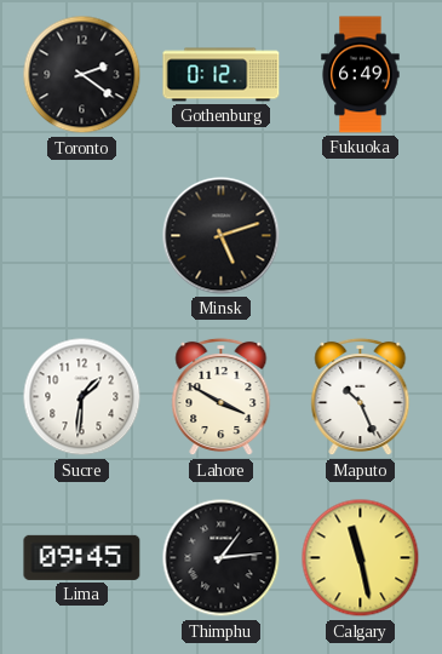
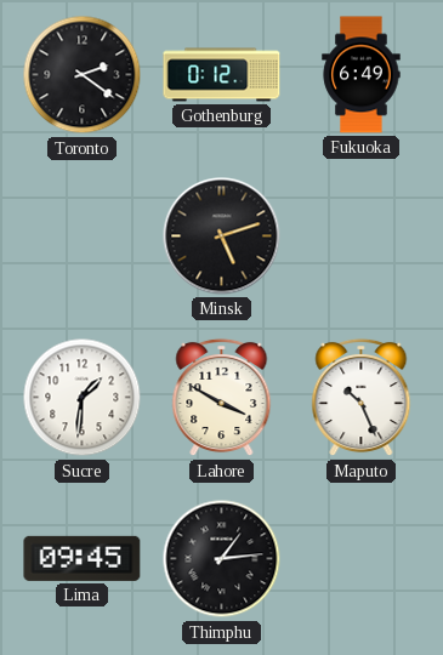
Calgary: 11:28 -> none
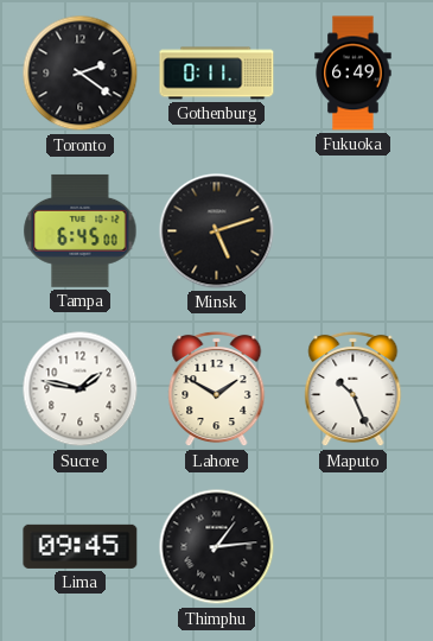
Gothenburg: 0:12 -> 0:11
Tampa: none -> 6:45
Sucre: 1:31 -> 1:47
Lahore: 3:50 -> 1:50
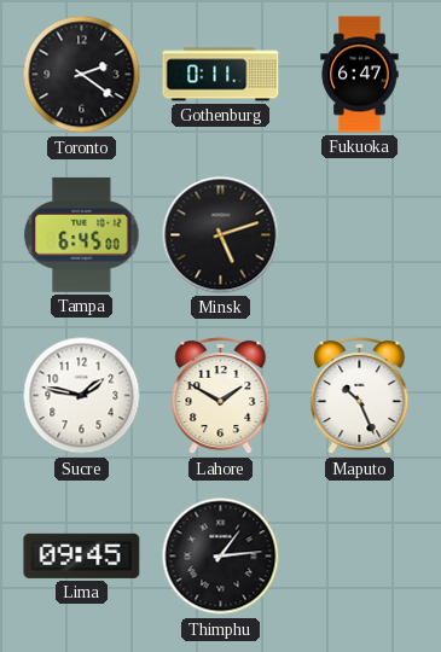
Fukuoka: 6:49 -> 6:47
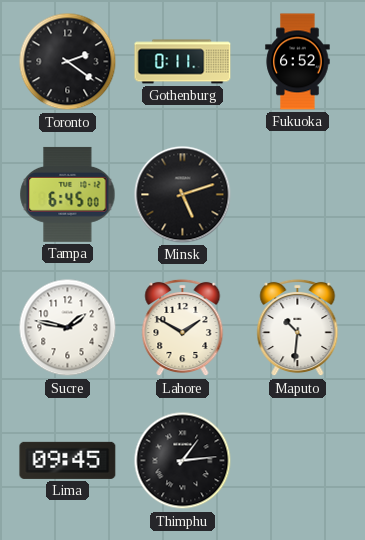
Fukuoka: 6:47 -> 6:52
Maputo: 10:26 -> 10:31
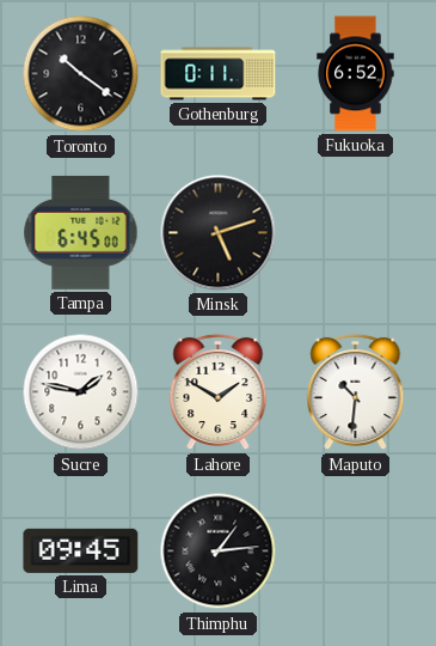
Toronto: 2:21 -> 10:21
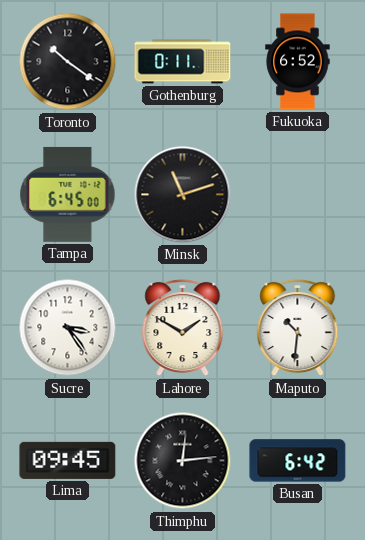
Minsk: 5:12 -> 11:12
Sucre: 1:47 -> 3:24
Thimphu: 1:14 -> 12:14
Busan: none -> 6:42
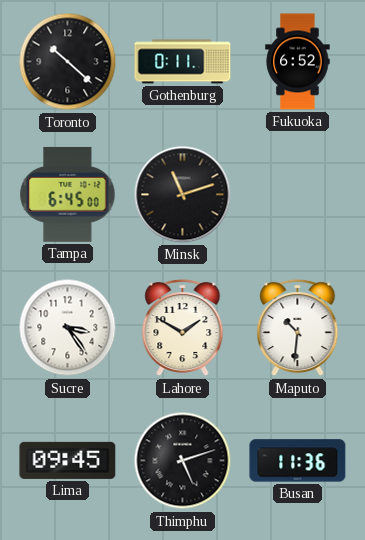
Toronto: 10:21 -> 10:22
Thimphu: 12:14 -> 5:12
Busan: 6:42 -> 11:36
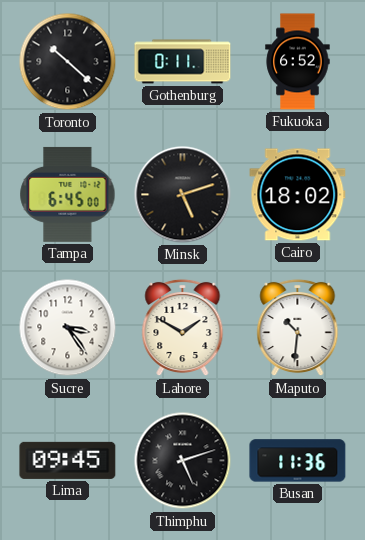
Minsk: 11:12 -> 5:12
Cairo: none -> 18:02
